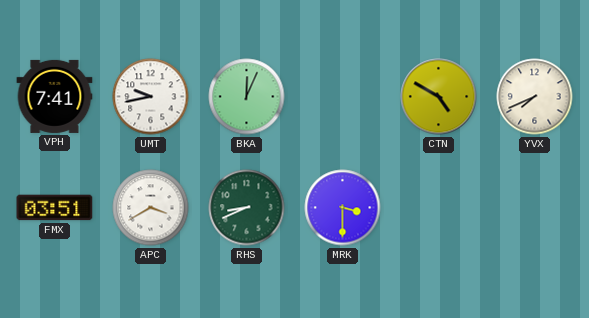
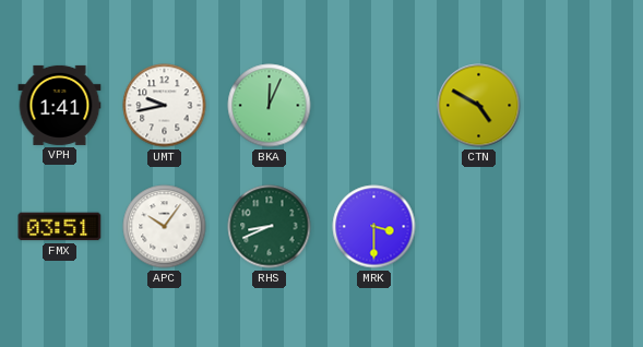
VPH: 7:41 -> 1:41
YVX: 7:41 -> none
APC: 3:40 -> 10:06
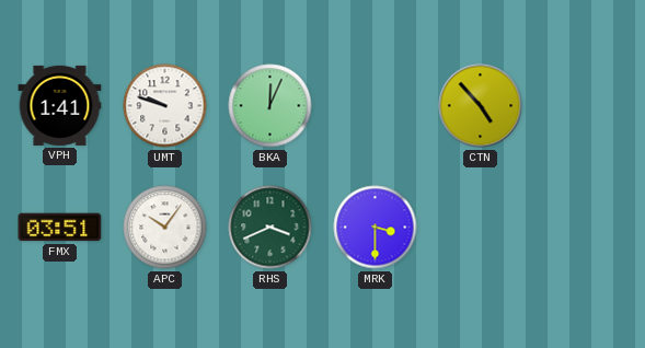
UMT: 9:43 -> 9:48
CTN: 4:50 -> 4:53
RHS: 8:41 -> 3:41
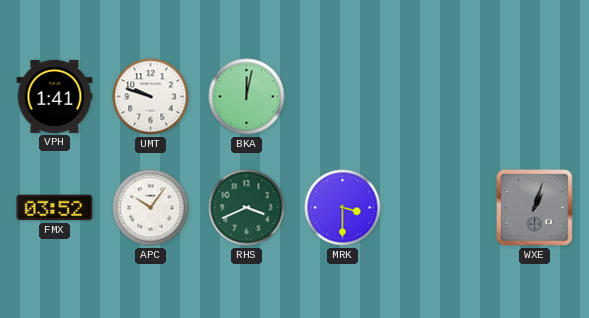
BKA: 12:04 -> 12:02
CTN: 4:53 -> none
FMX: 03:51 -> 03:52
WXE: none -> 1:03
